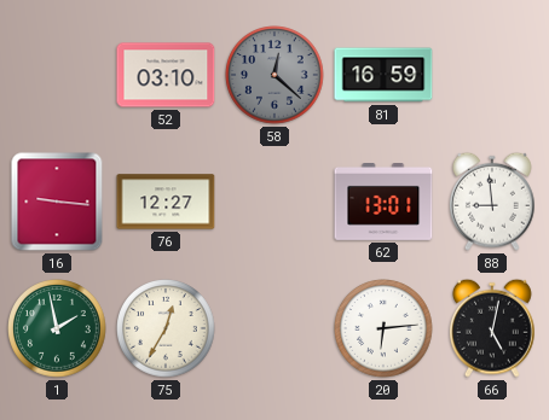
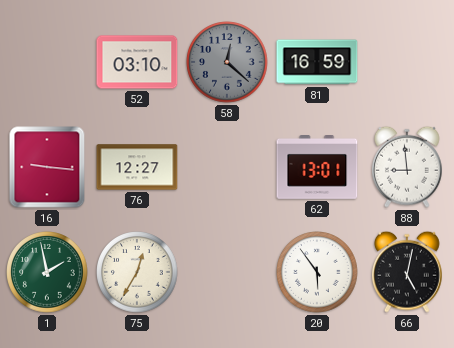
20: 6:14 -> 5:54
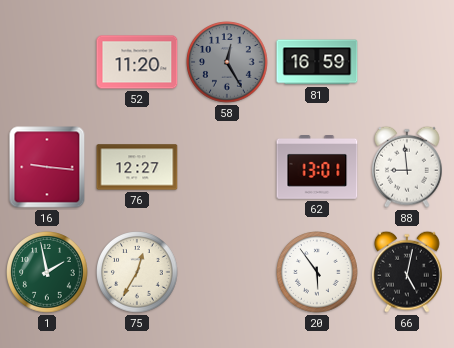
52: 03:10 -> 11:20
58: 12:22 -> 12:25
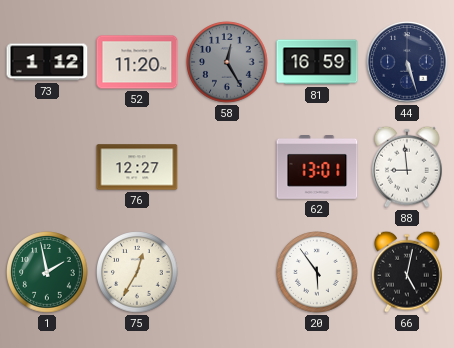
73: none -> 1:12
44: none -> 5:27
16: 9:16 -> none
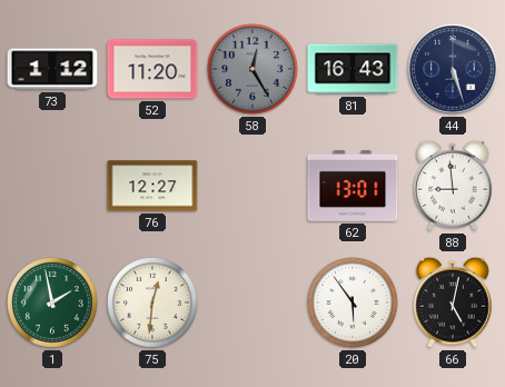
81: 16:59 -> 16:43
75: 12:35 -> 12:31
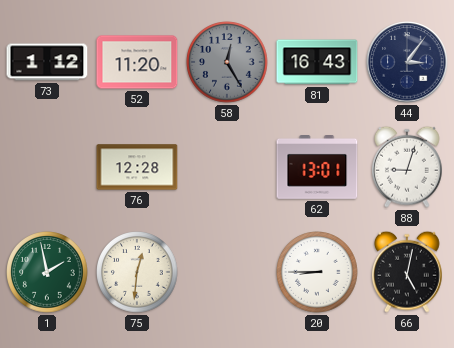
44: 5:27 -> 3:06
76: 12:27 -> 12:28
88: 8:59 -> 9:03
20: 5:54 -> 8:45
